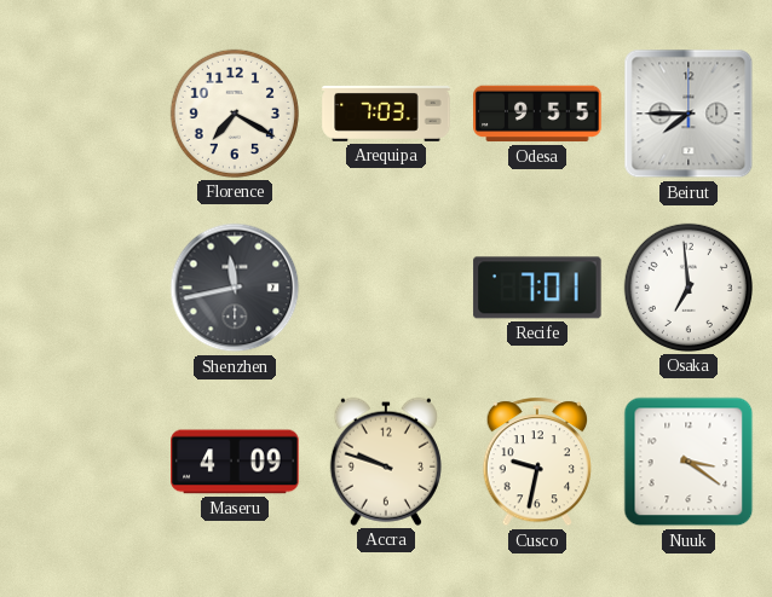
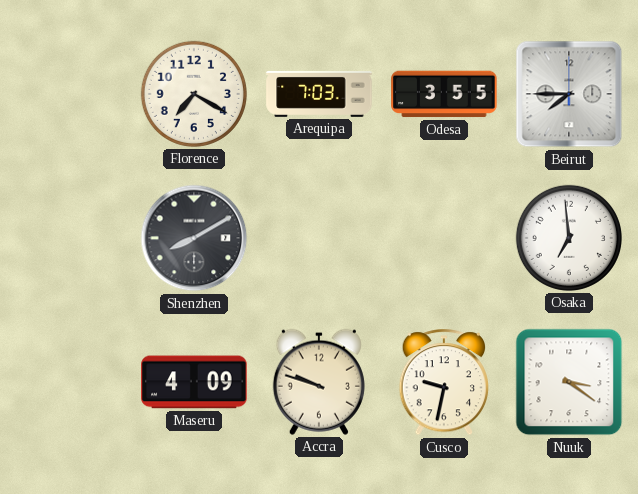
Odesa: 9:55 -> 3:55
Shenzhen: 11:43 -> 8:10
Recife: 7:01 -> none
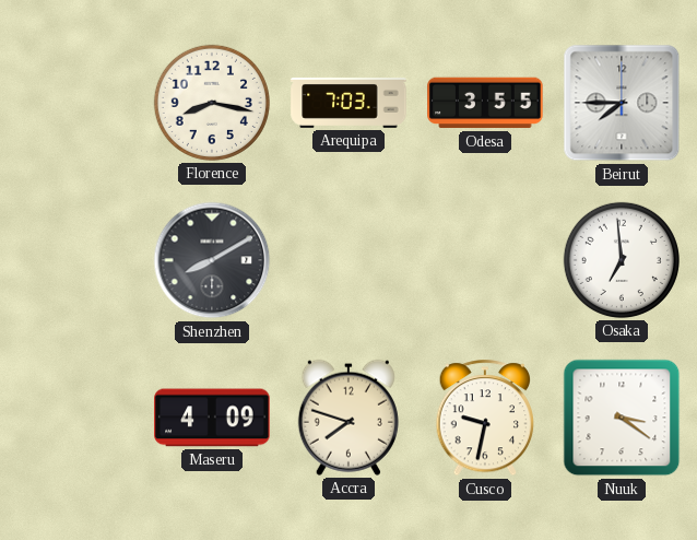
Florence: 7:20 -> 8:17
Accra: 9:48 -> 7:48
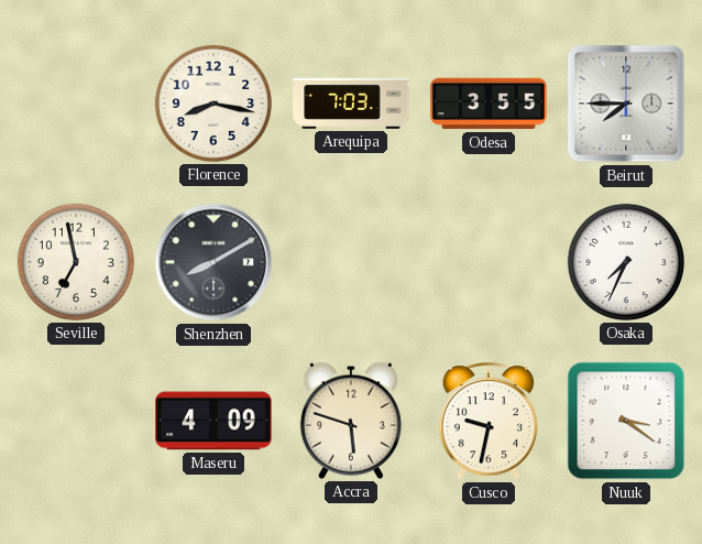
Seville: none -> 6:58
Osaka: 6:59 -> 7:34
Accra: 7:48 -> 5:48
